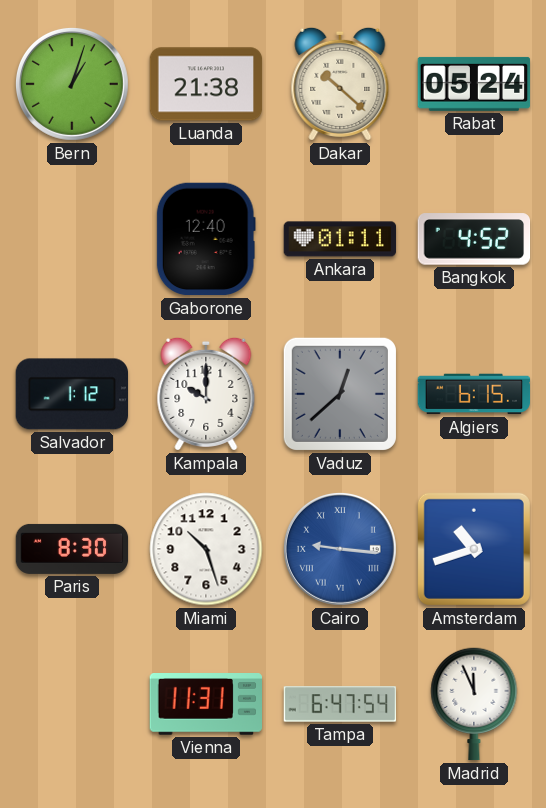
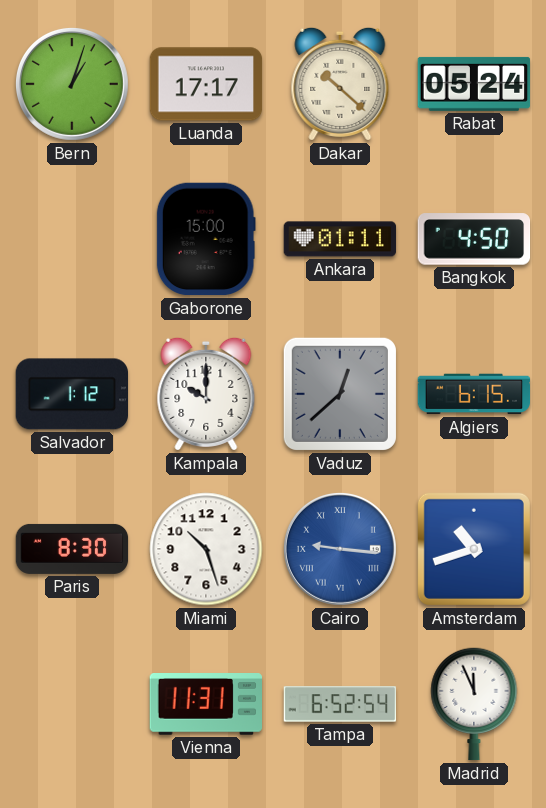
Luanda: 21:38 -> 17:17
Gaborone: 12:40 -> 15:00
Bangkok: 4:52 -> 4:50
Tampa: 6:47 -> 6:52
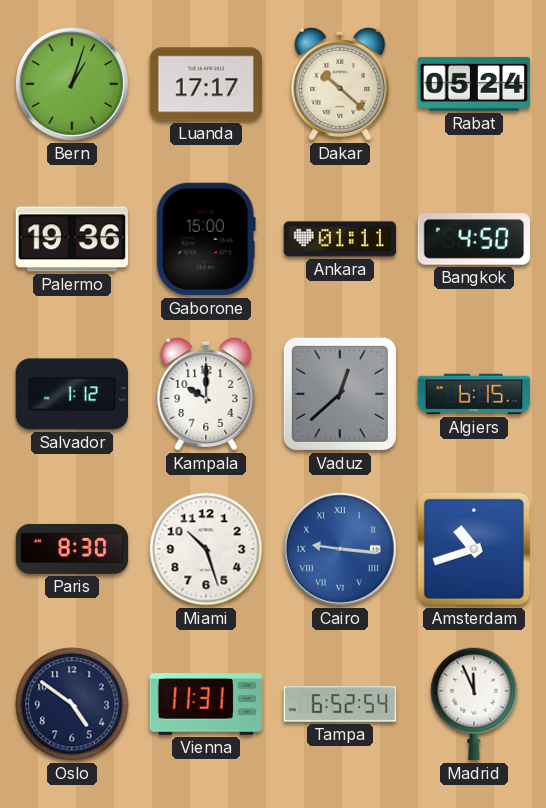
Palermo: none -> 19:36
Oslo: none -> 4:51
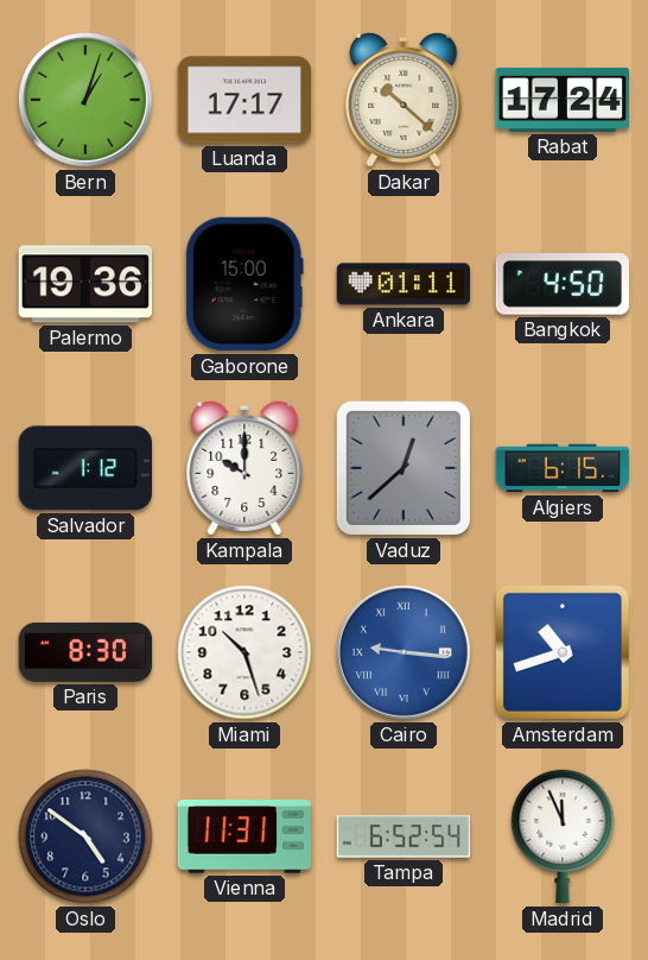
Rabat: 05:24 -> 17:24
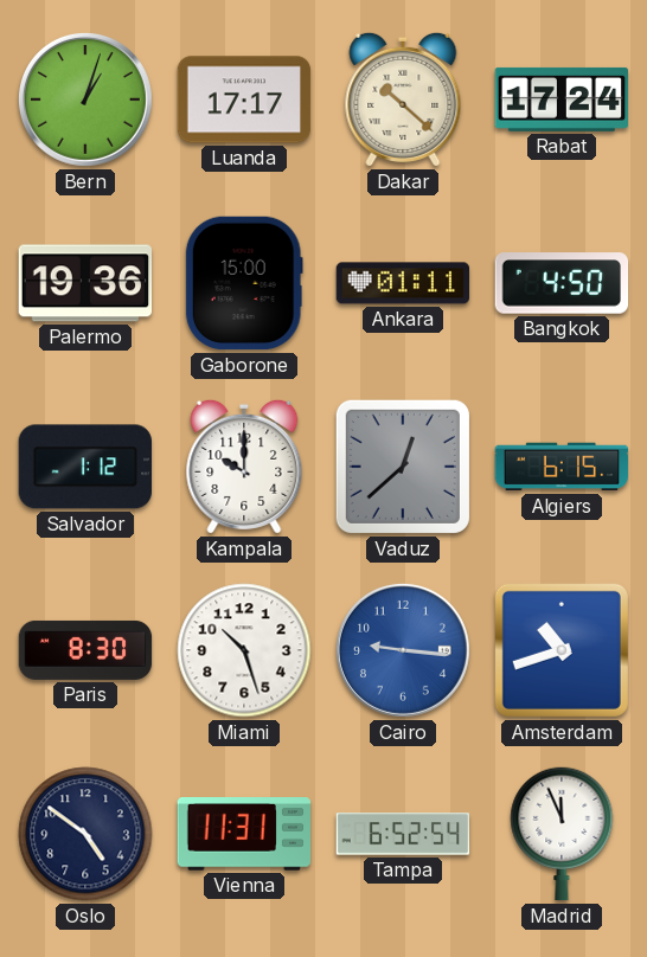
Cairo numerals: Roman -> Arabic
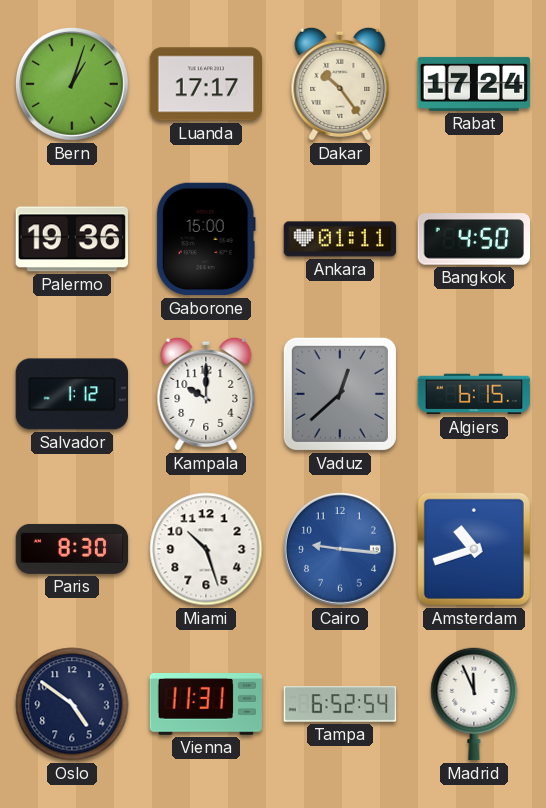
Dakar: 10:22 -> 10:24
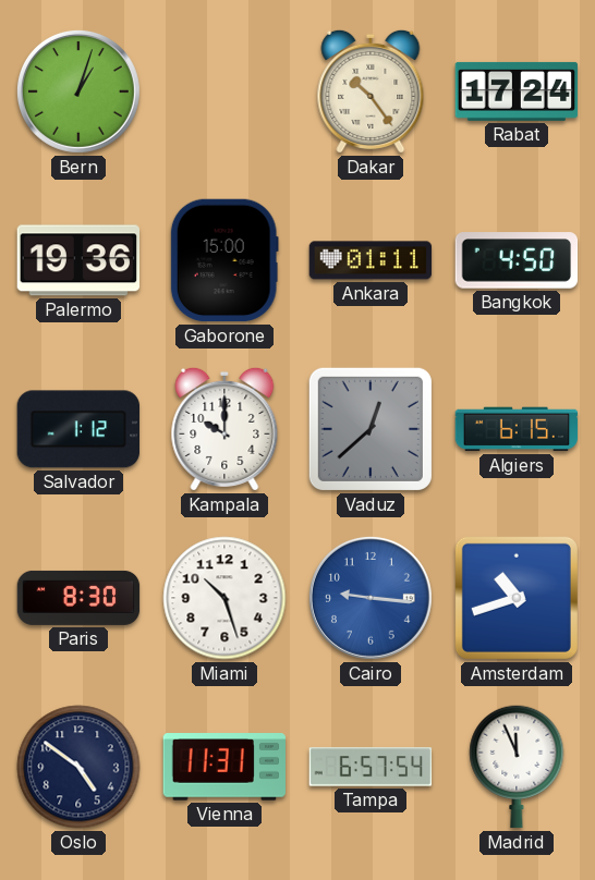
Luanda: 17:17 -> none
Tampa: 6:52 -> 6:57
